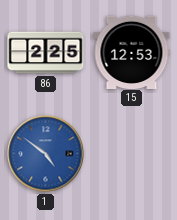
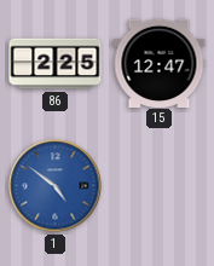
15: 12:53 -> 12:47
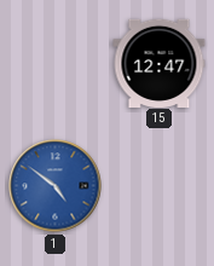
86: 2:25 -> none
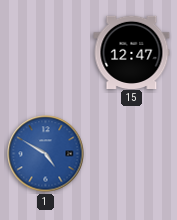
1: 4:51 -> 4:50
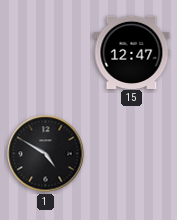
1 dial: blue -> black
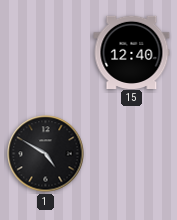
15: 12:47 -> 12:40
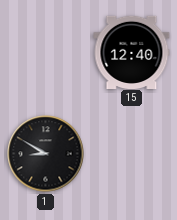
1: 4:50 -> 8:50
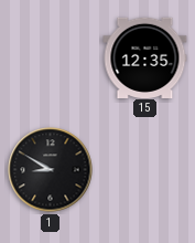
15: 12:40 -> 12:35
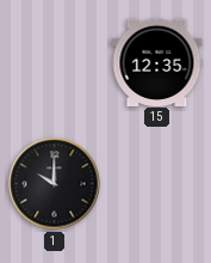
1: 8:50 -> 10:00
